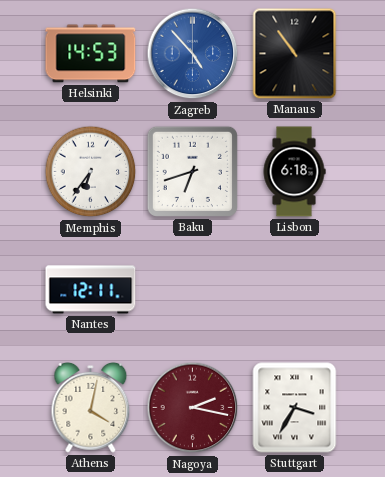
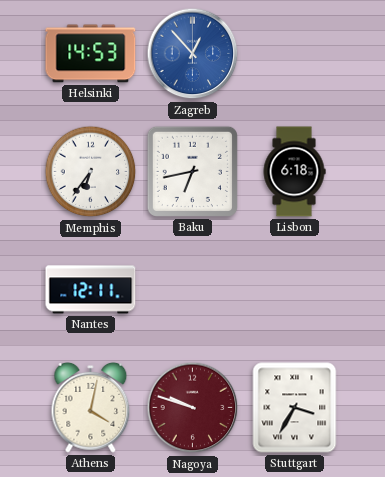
Zagreb: 4:53 -> 12:53
Manaus: 10:54 -> none
Baku: 6:42 -> 6:43
Nagoya: 2:17 -> 9:48
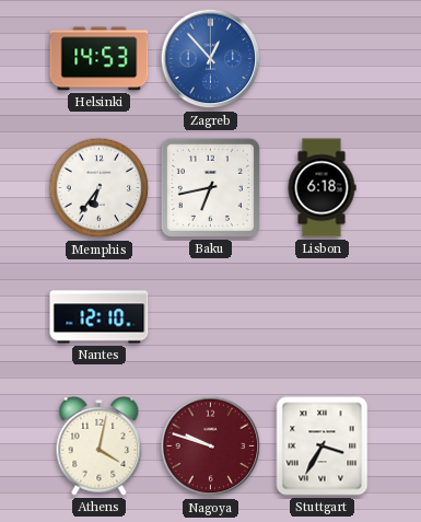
Nantes: 12:11 -> 12:10
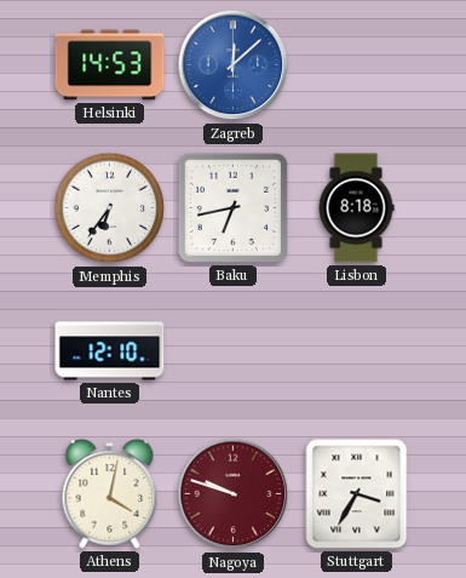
Zagreb: 12:53 -> 12:08
Lisbon: 6:18 -> 8:18
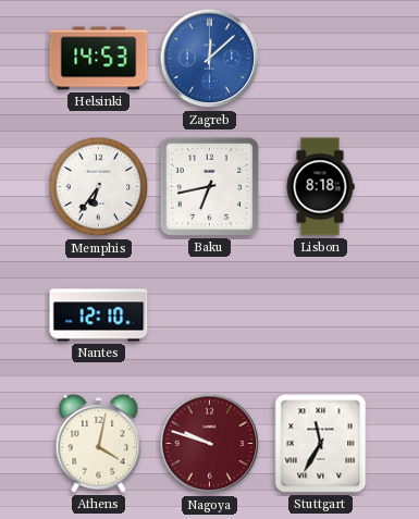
Stuttgart: 3:35 -> 11:35
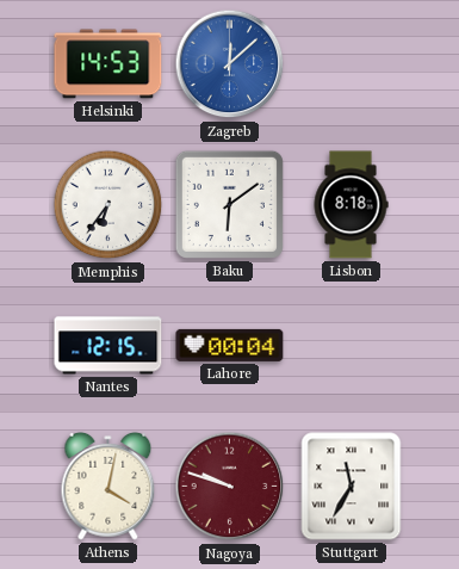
Baku: 6:43 -> 6:09
Nantes: 12:10 -> 12:15
Lahore: none -> 00:04
